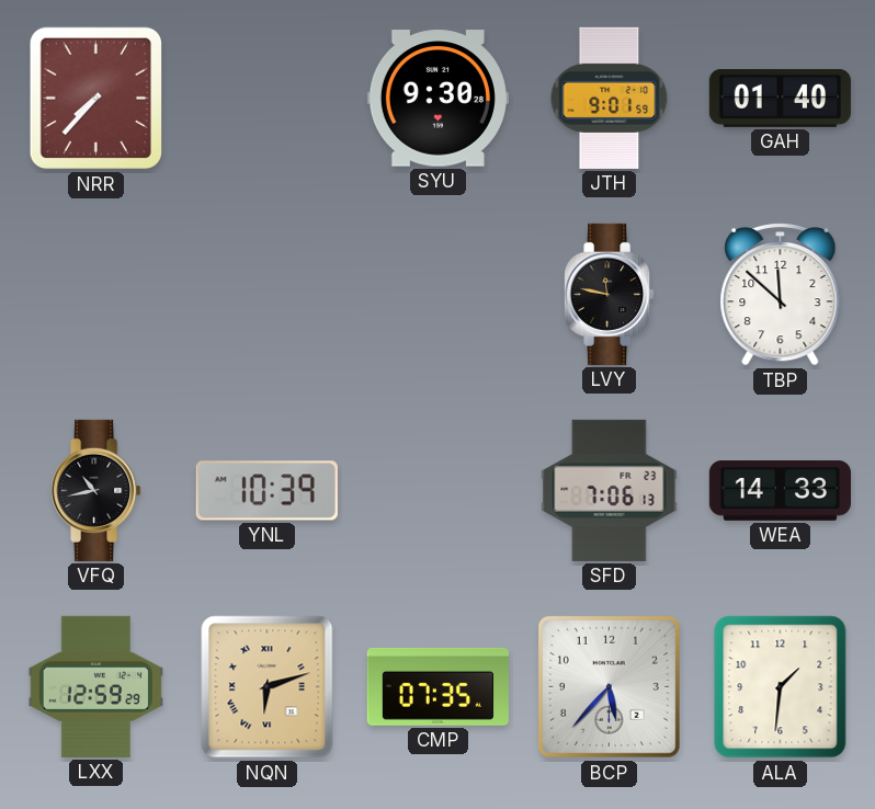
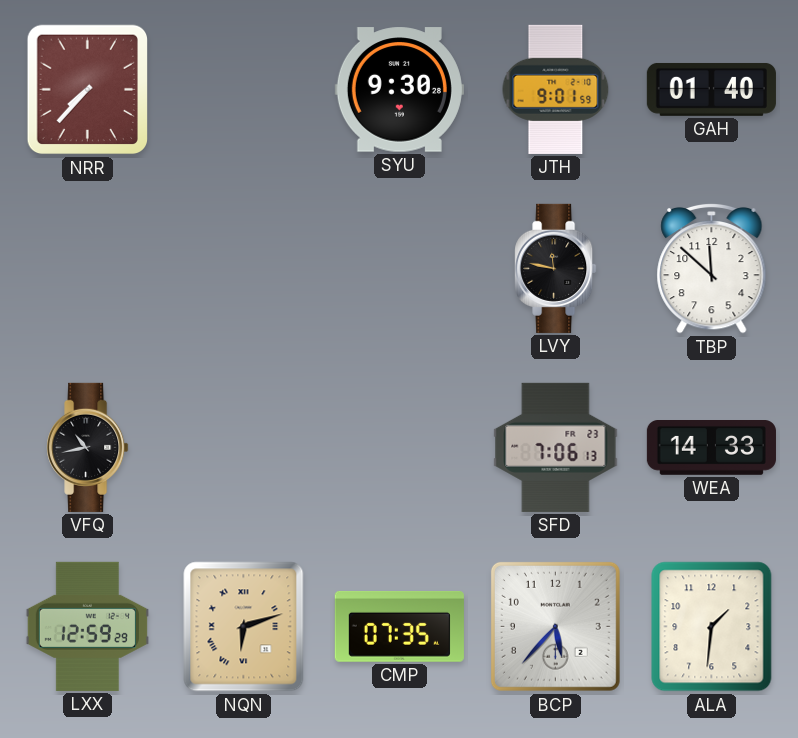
YNL: 10:39 -> none
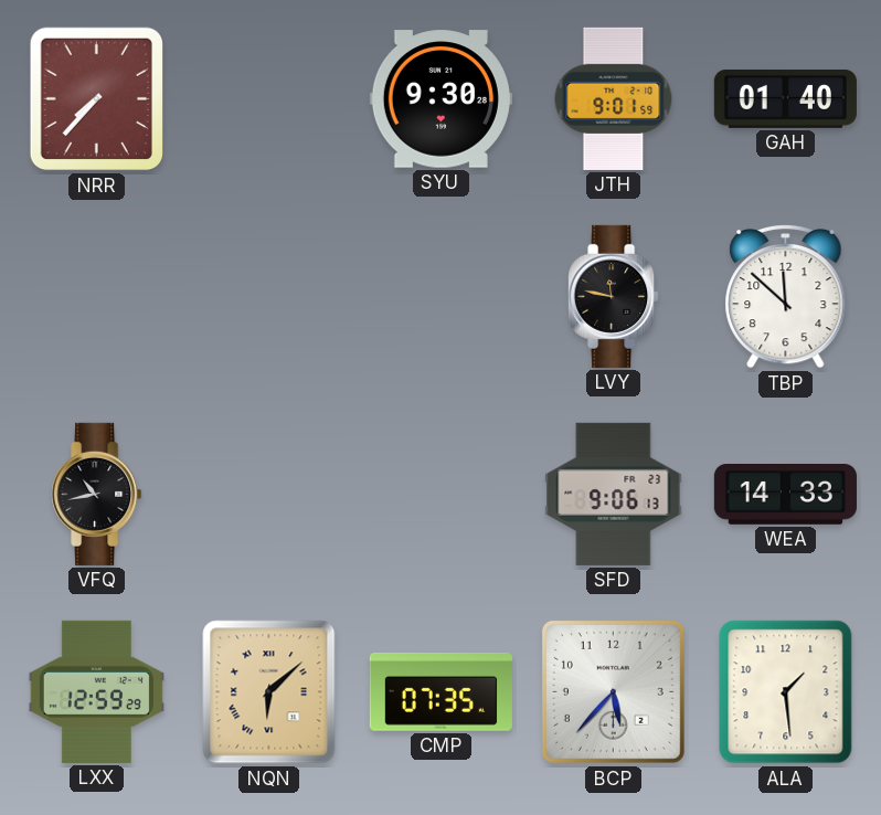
SFD: 7:06 -> 9:06
NQN: 6:12 -> 6:08
ALA: 1:31 -> 1:29
